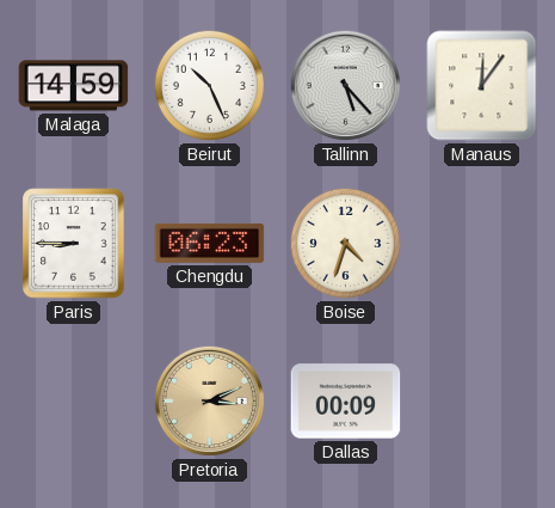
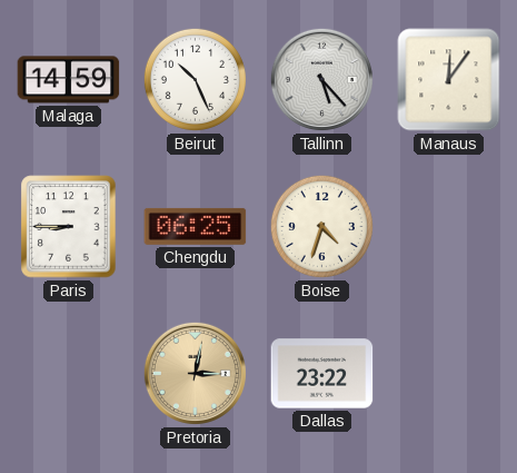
Chengdu: 06:23 -> 06:25
Pretoria: 3:11 -> 3:02
Dallas: 00:09 -> 23:22
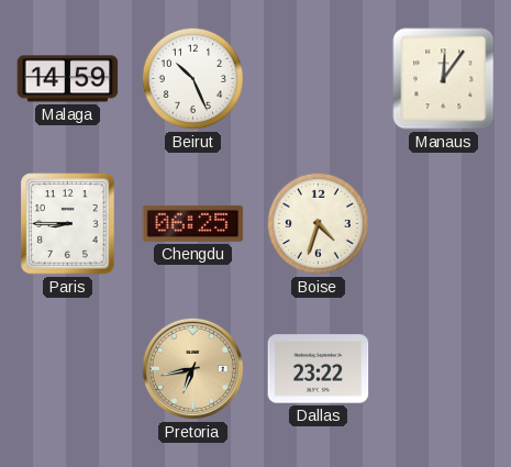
Tallinn: 5:23 -> none
Pretoria: 3:02 -> 6:43
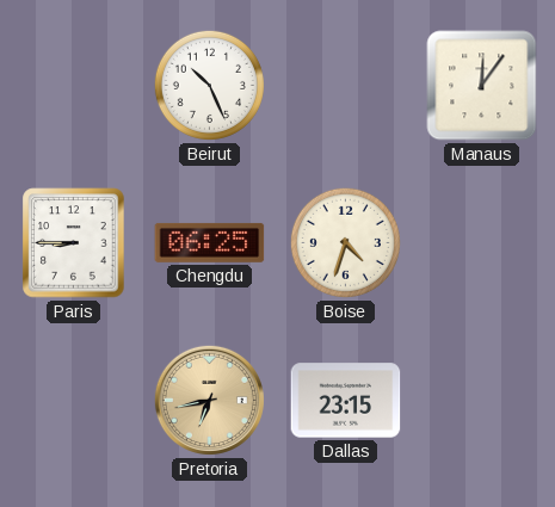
Malaga: 14:59 -> none
Dallas: 23:22 -> 23:15
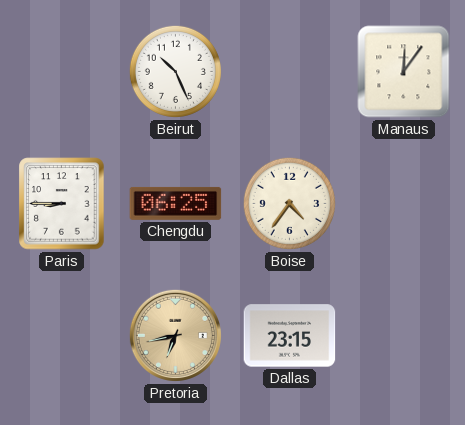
Boise: 4:33 -> 4:36
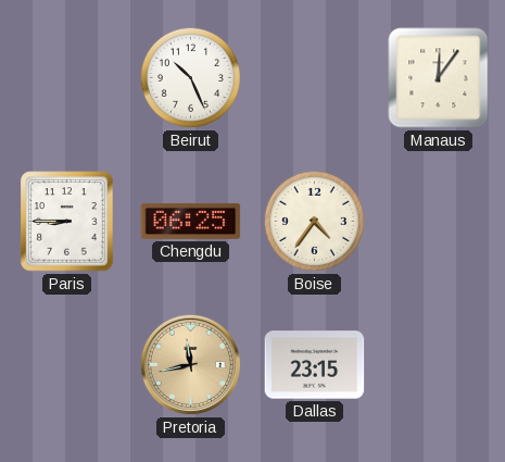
Pretoria: 6:43 -> 11:43
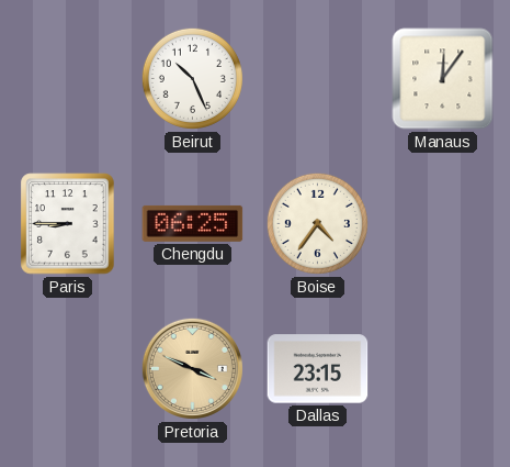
Pretoria: 11:43 -> 3:49
